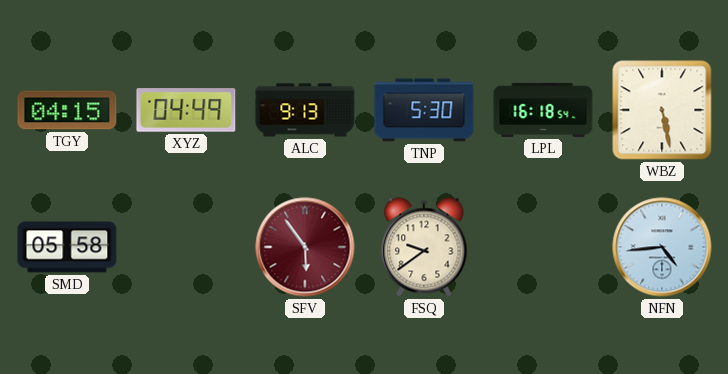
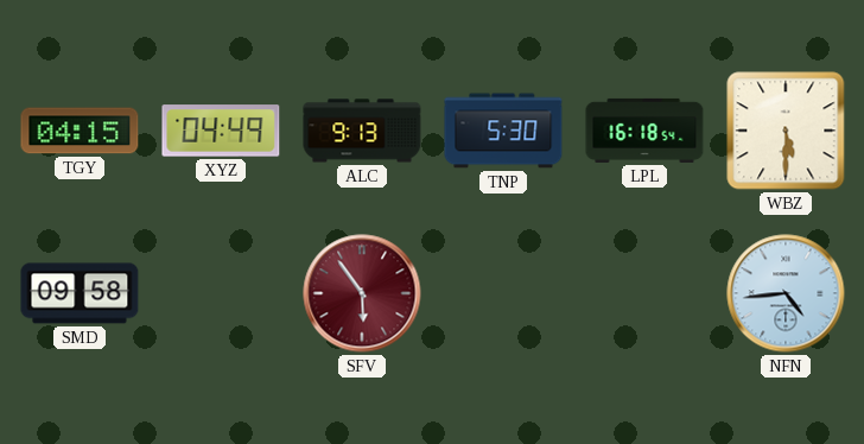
WBZ: 5:28 -> 5:30
SMD: 05:58 -> 09:58
FSQ: 9:39 -> none
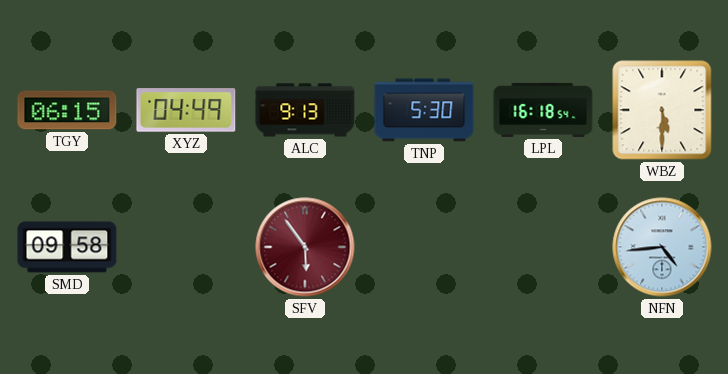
TGY: 04:15 -> 06:15
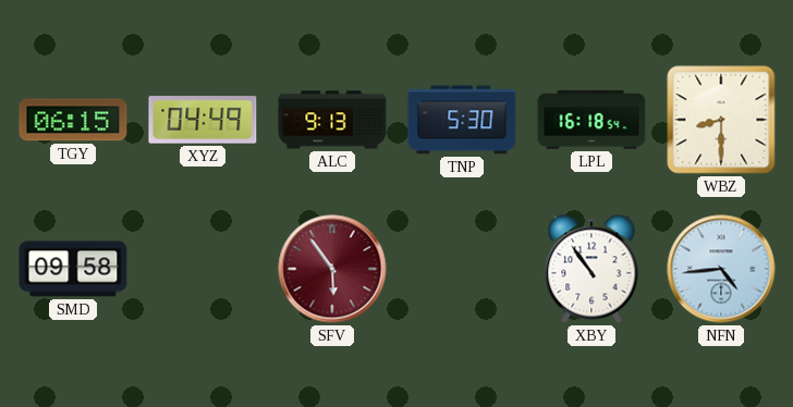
WBZ: 5:30 -> 8:30
XBY: none -> 10:54
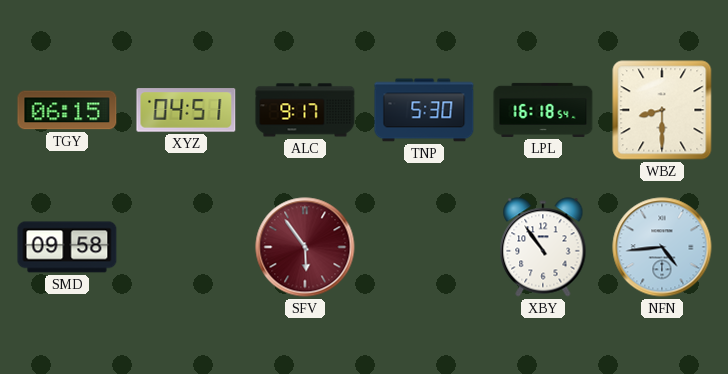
XYZ: 04:49 -> 04:51
ALC: 9:13 -> 9:17
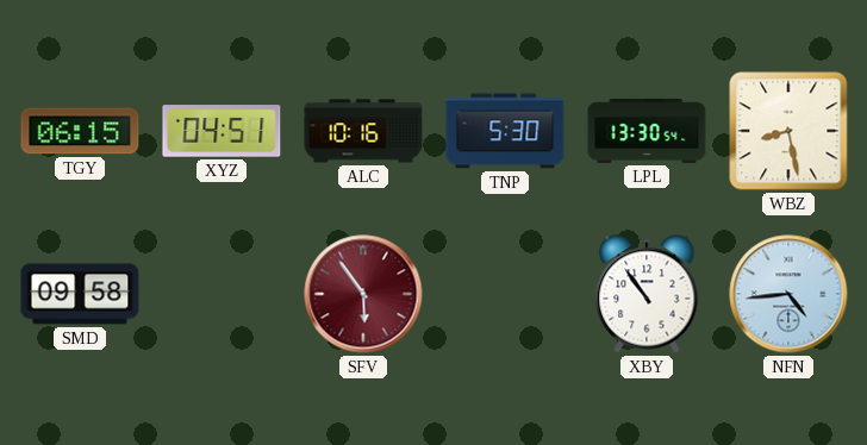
ALC: 9:17 -> 10:16
LPL: 16:18 -> 13:30
WBZ: 8:30 -> 8:28
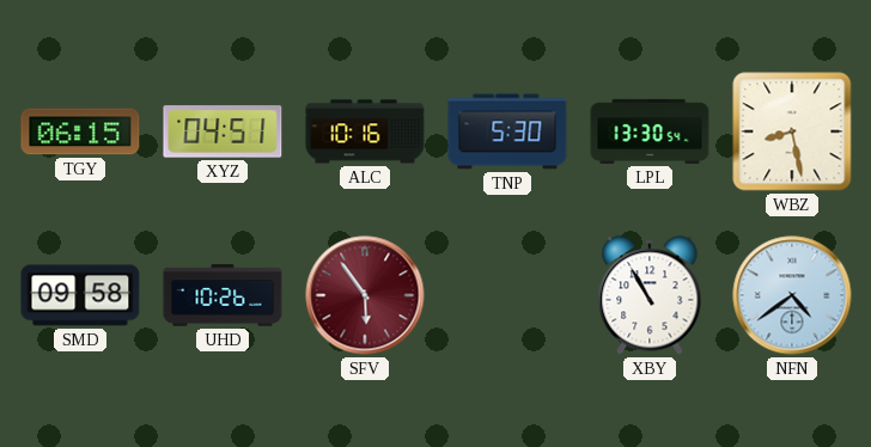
UHD: none -> 10:26
XBY: 10:54 -> 10:55
NFN: 4:44 -> 4:39
